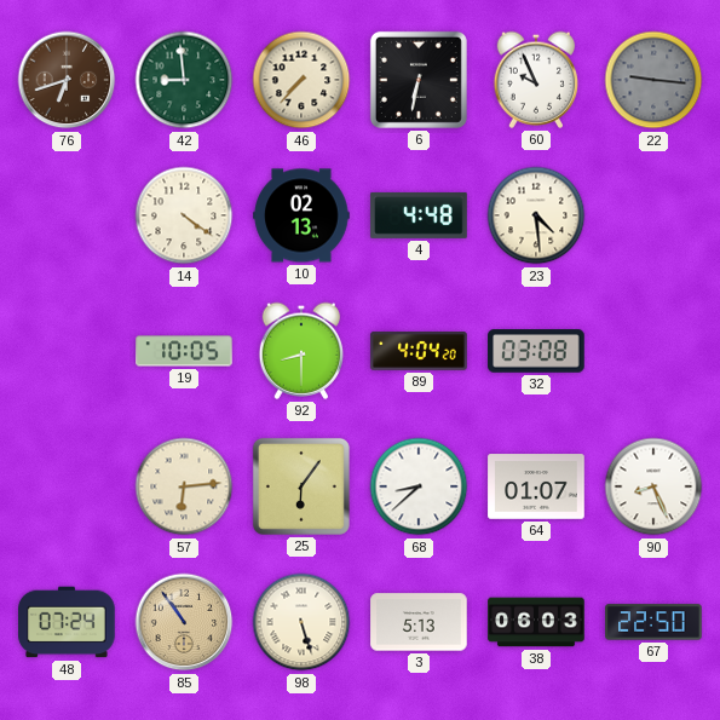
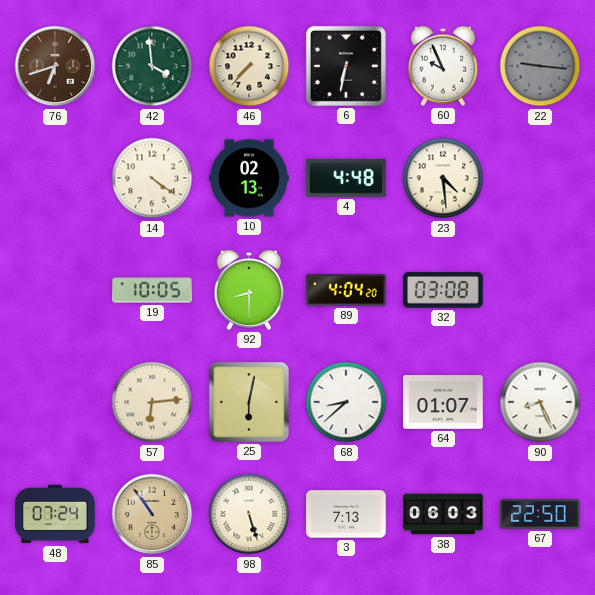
42: 8:59 -> 3:59
25: 6:06 -> 6:02
3: 5:13 -> 7:13
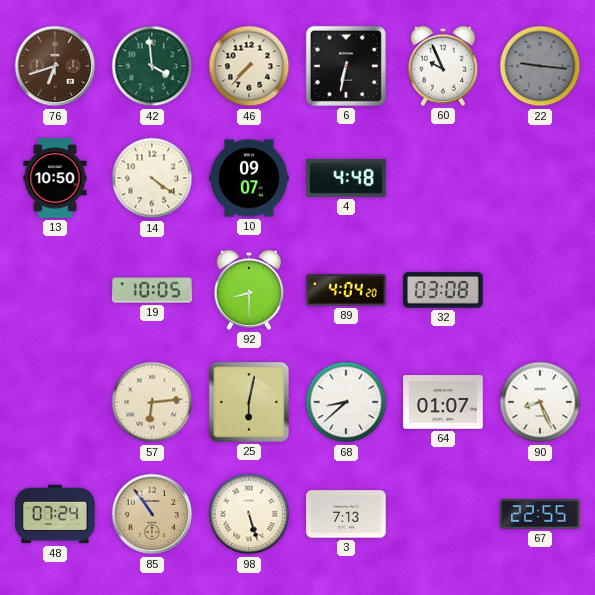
13: none -> 10:50
10: 02:13 -> 09:07
23: 4:29 -> none
38: 06:03 -> none
67: 22:50 -> 22:55
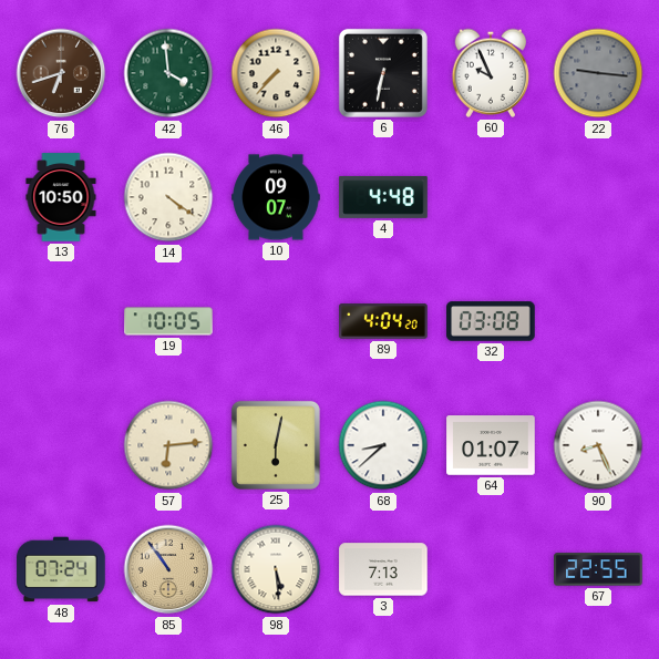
92: 8:30 -> none
98: 5:27 -> 5:29
